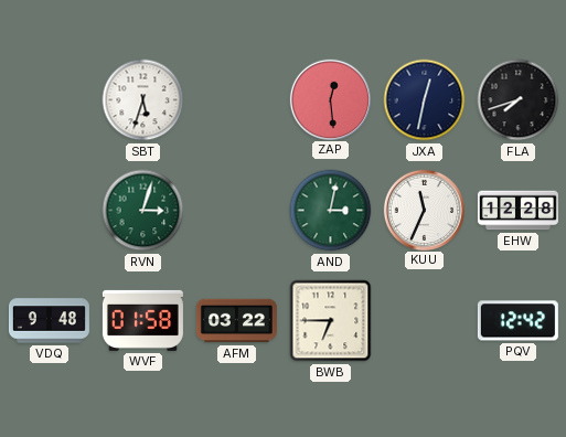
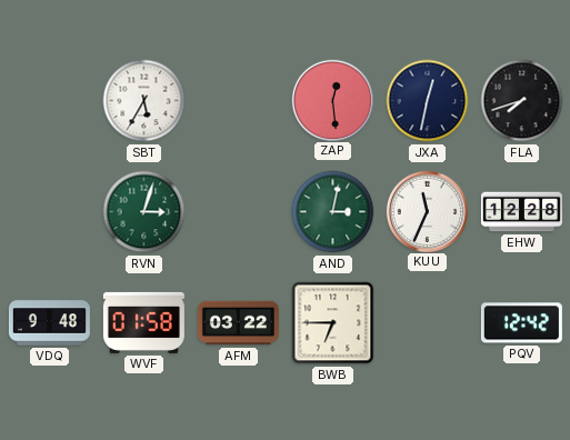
SBT: 5:33 -> 5:35
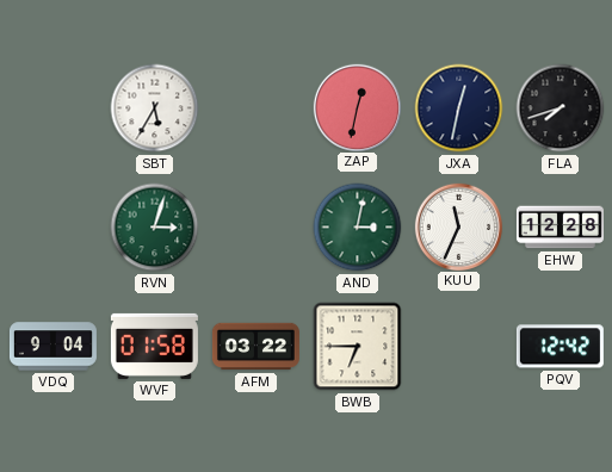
ZAP: 12:29 -> 12:32
VDQ: 9:48 -> 9:04
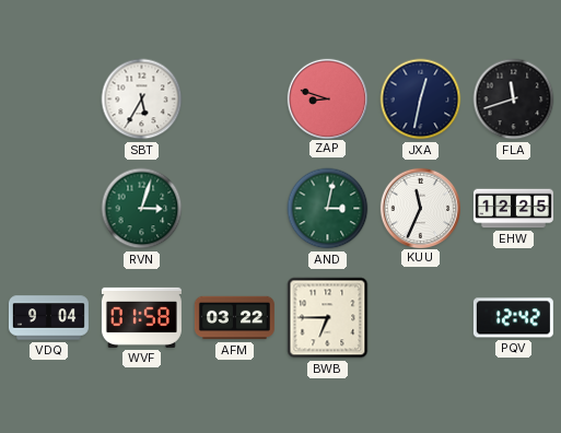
ZAP: 12:32 -> 8:48
FLA: 7:42 -> 11:42
EHW: 12:28 -> 12:25
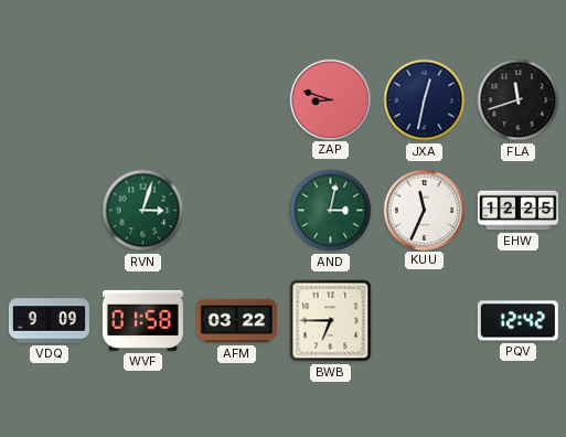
SBT: 5:35 -> none
VDQ: 9:04 -> 9:09
